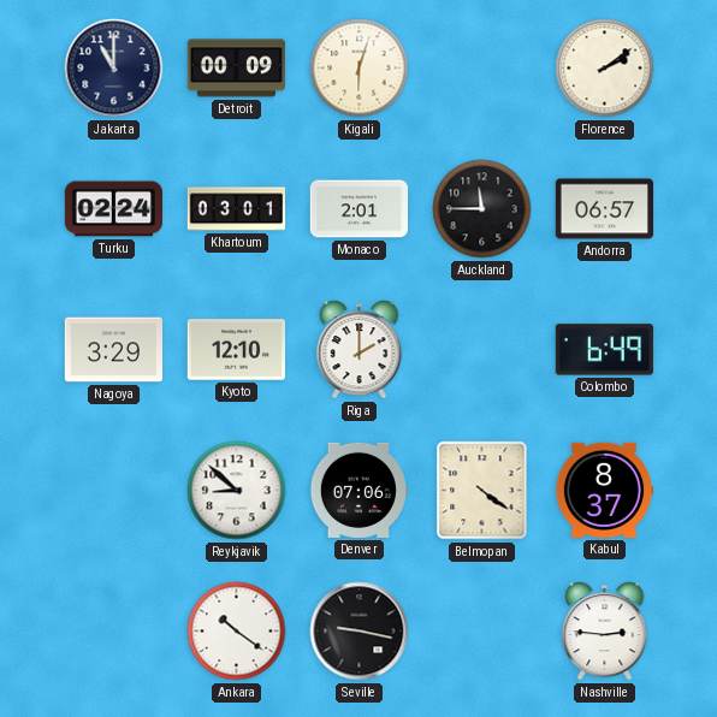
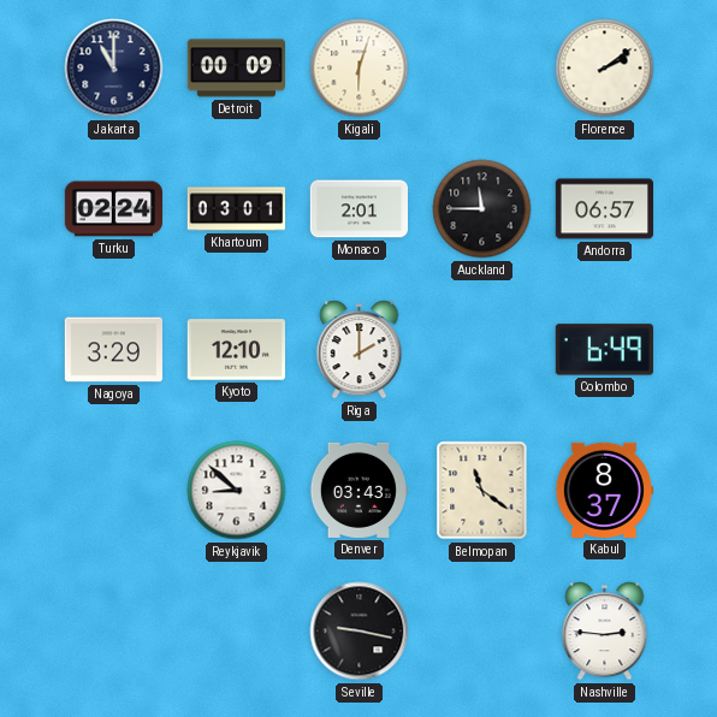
Denver: 07:06 -> 03:43
Belmopan: 4:21 -> 11:21
Ankara: 10:21 -> none
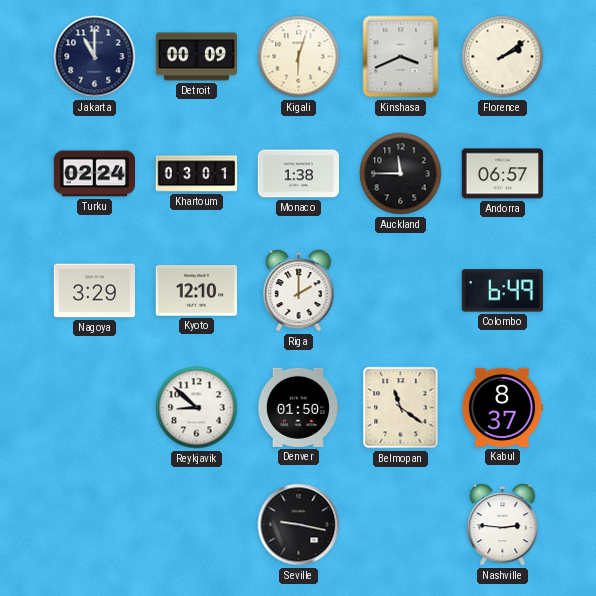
Kinshasa: none -> 3:41
Monaco: 2:01 -> 1:38
Denver: 03:43 -> 01:50
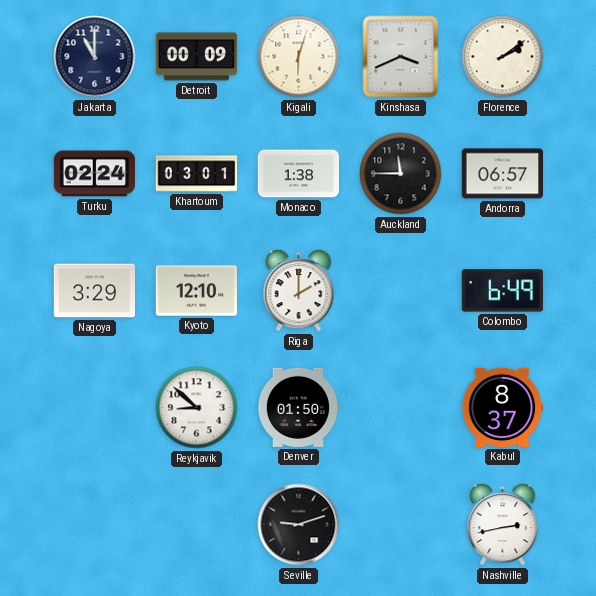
Belmopan: 11:21 -> none
Seville: 9:17 -> 9:12
Nashville: 2:46 -> 2:43
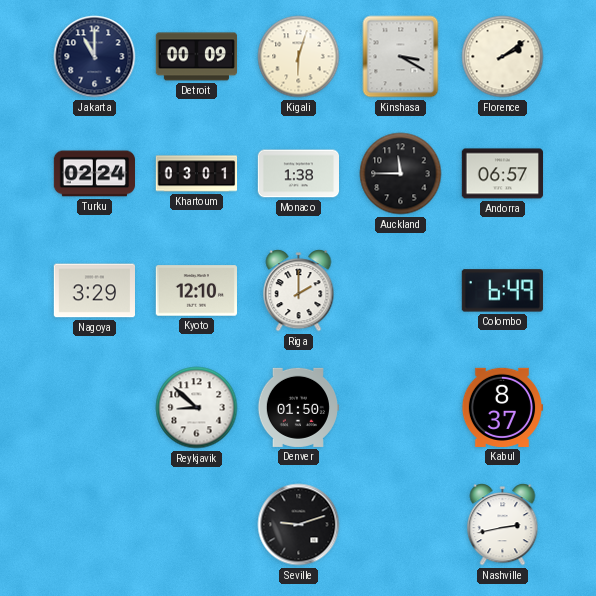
Kinshasa: 3:41 -> 3:20
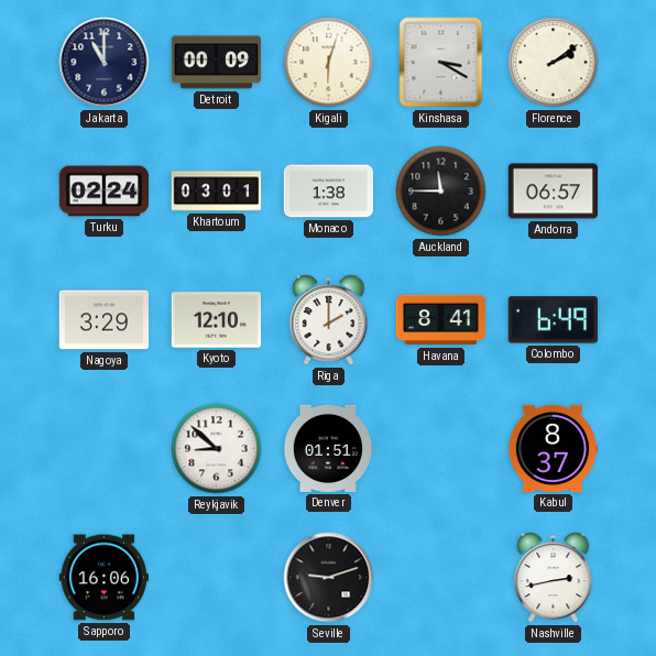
Havana: none -> 8:41
Denver: 01:50 -> 01:51
Sapporo: none -> 16:06
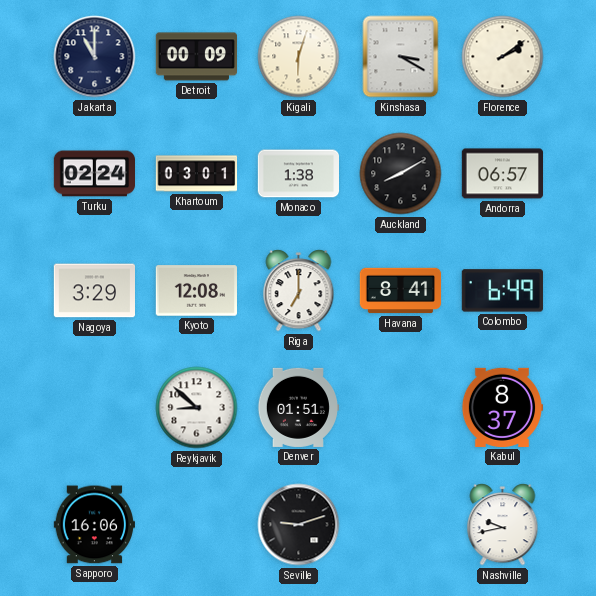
Auckland: 11:45 -> 8:10
Kyoto: 12:10 -> 12:08
Riga: 2:00 -> 7:00
Nashville: 2:43 -> 9:43
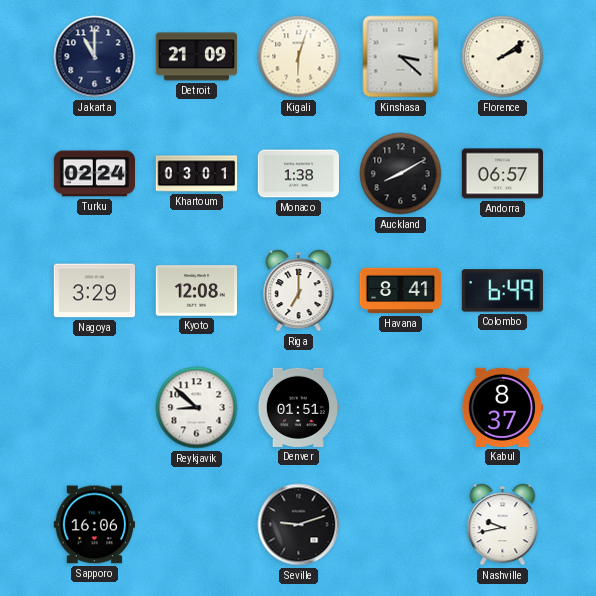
Detroit: 00:09 -> 21:09
Kinshasa: 3:20 -> 3:22
